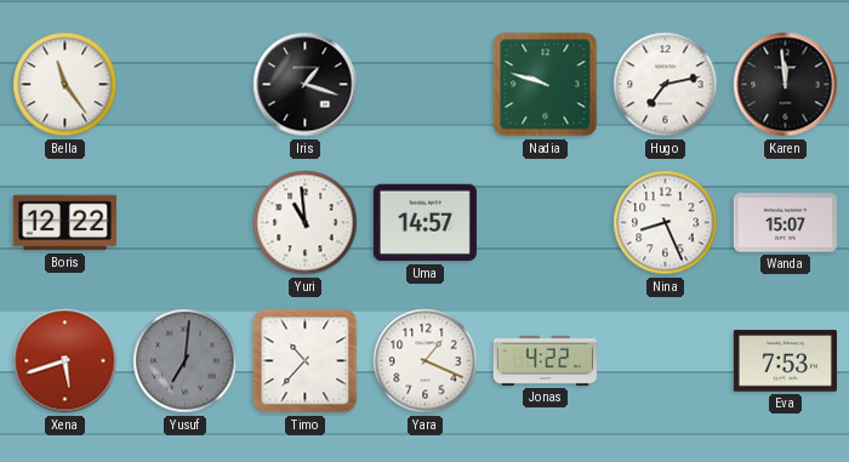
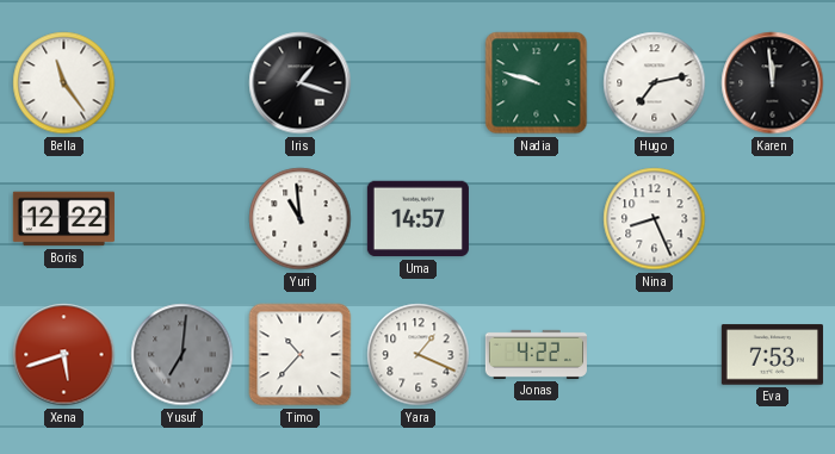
Wanda: 15:07 -> none
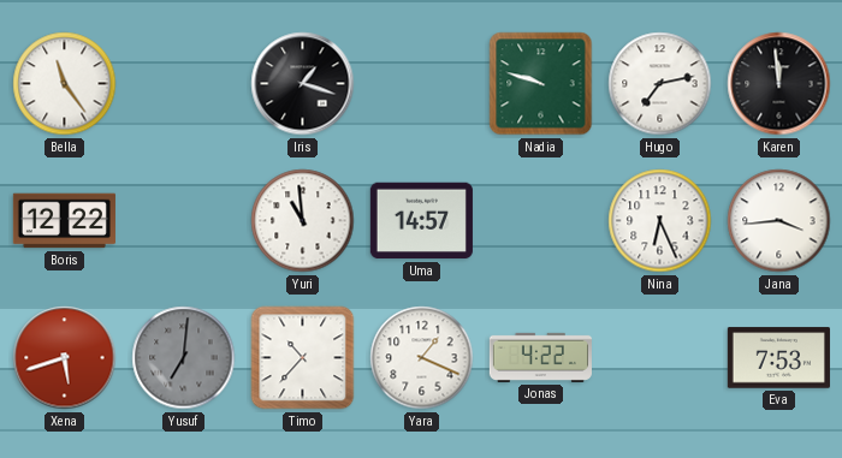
Nina: 8:26 -> 6:26
Jana: none -> 3:44
